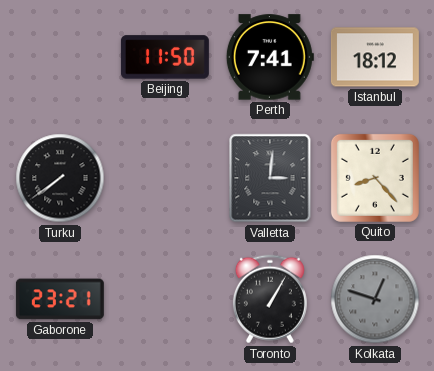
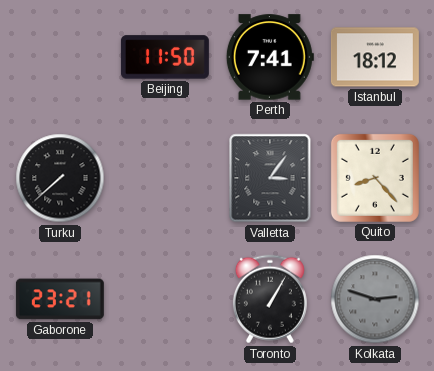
Turku: 7:39 -> 7:38
Valletta: 3:01 -> 3:06
Kolkata: 12:48 -> 2:48
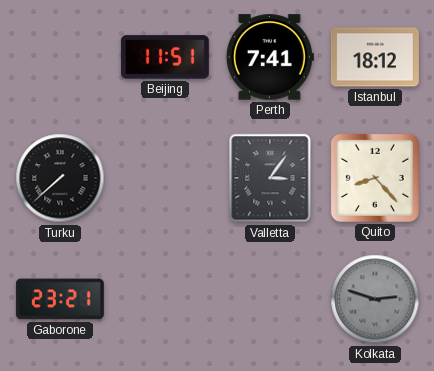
Beijing: 11:50 -> 11:51
Toronto: 1:05 -> none
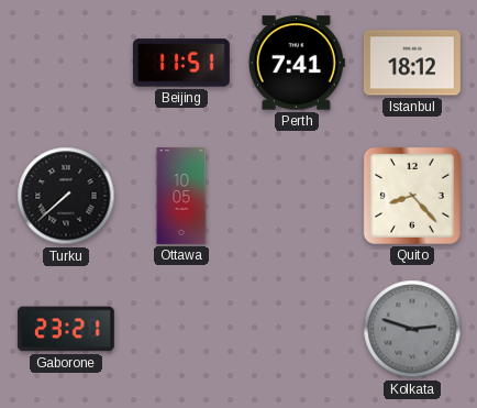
Ottawa: none -> 10:05
Valletta: 3:06 -> none
